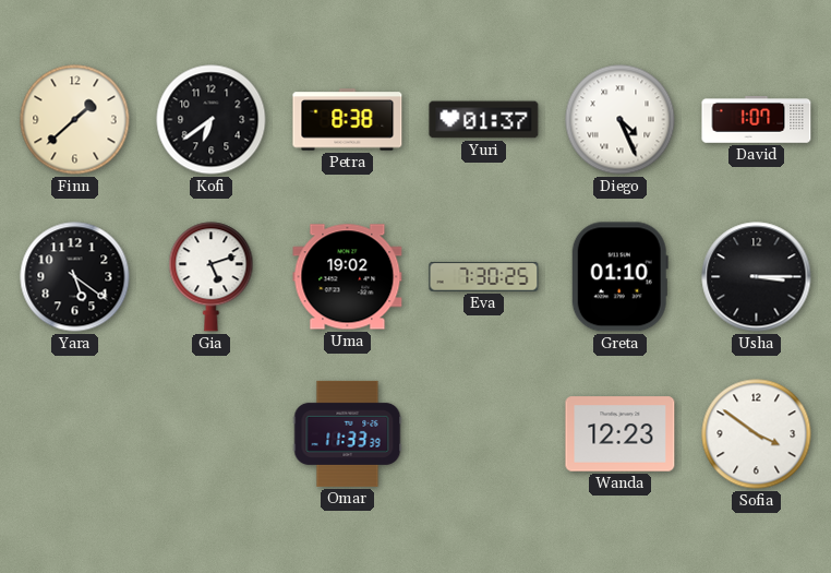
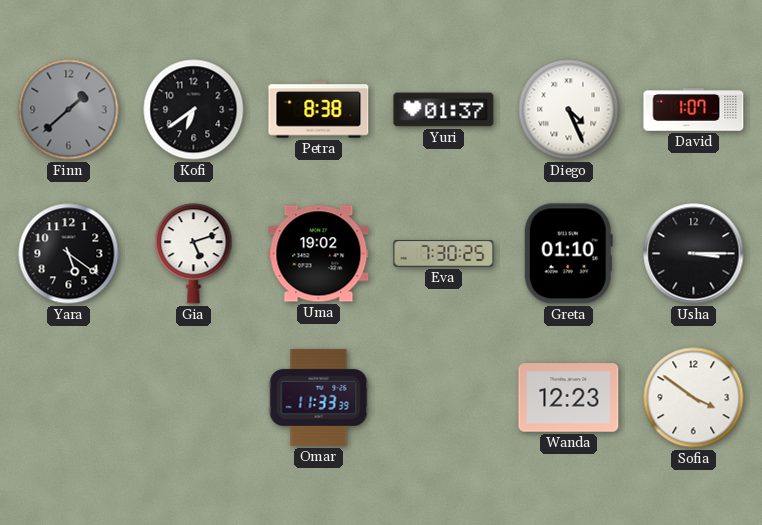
Finn dial: cream -> grey
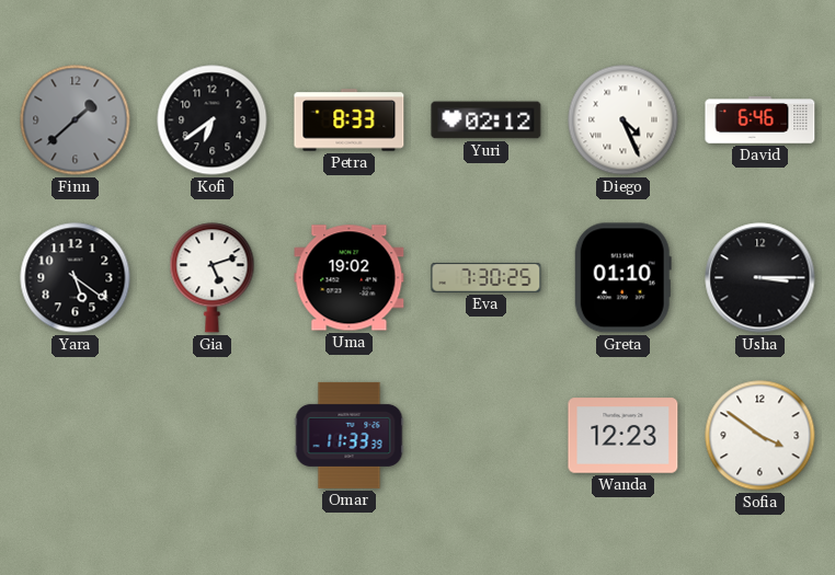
Petra: 8:38 -> 8:33
Yuri: 01:37 -> 02:12
David: 1:07 -> 6:46
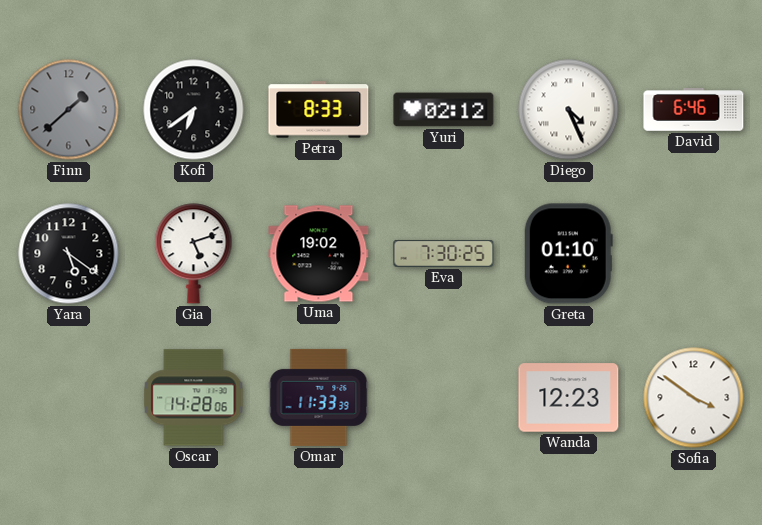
Usha: 3:15 -> none
Oscar: none -> 14:28
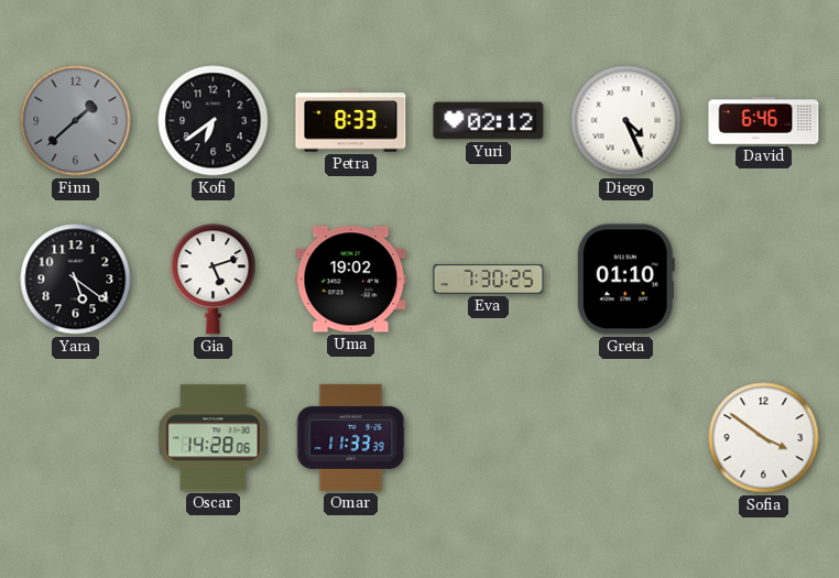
Wanda: 12:23 -> none
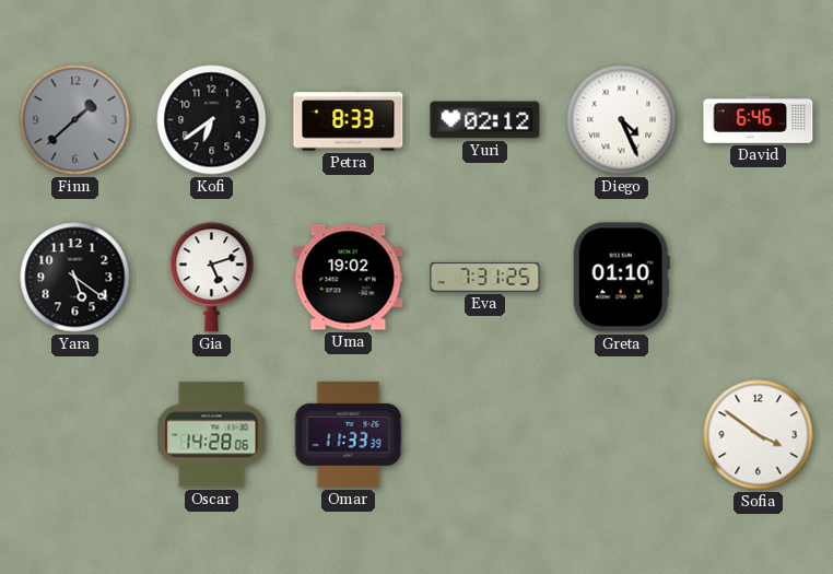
Eva: 7:30 -> 7:31
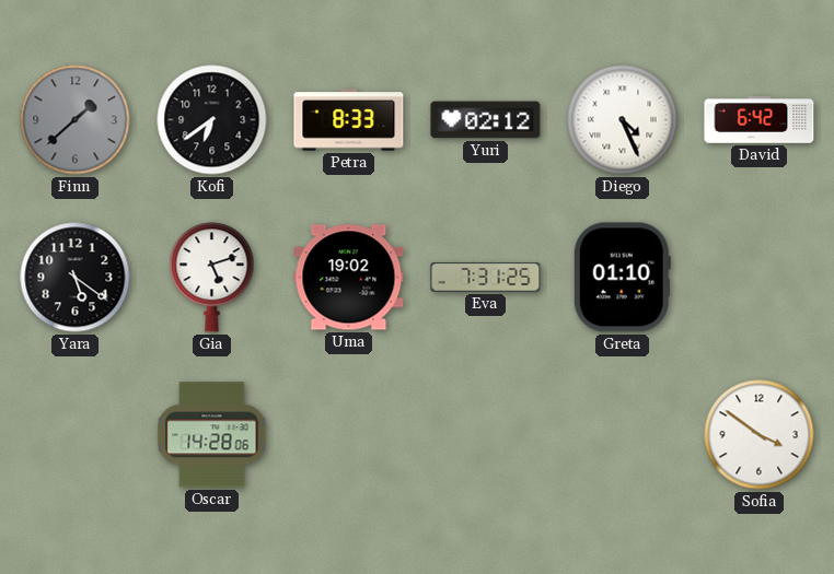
David: 6:46 -> 6:42
Omar: 11:33 -> none
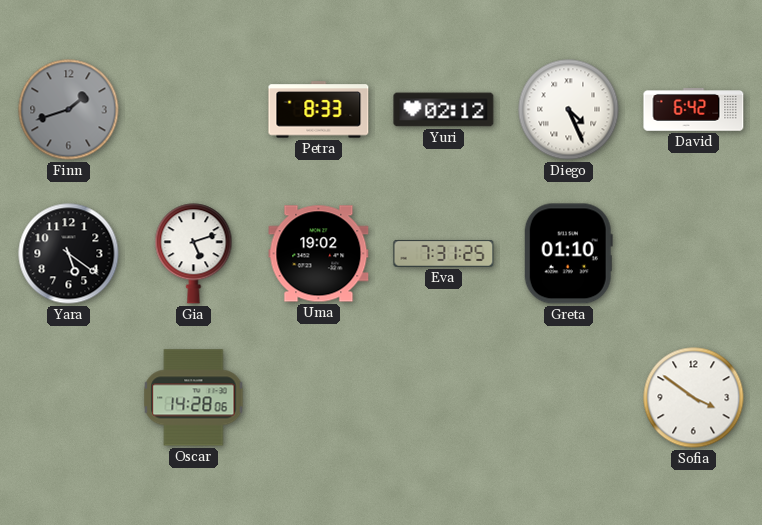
Finn: 1:38 -> 1:42
Kofi: 6:39 -> none
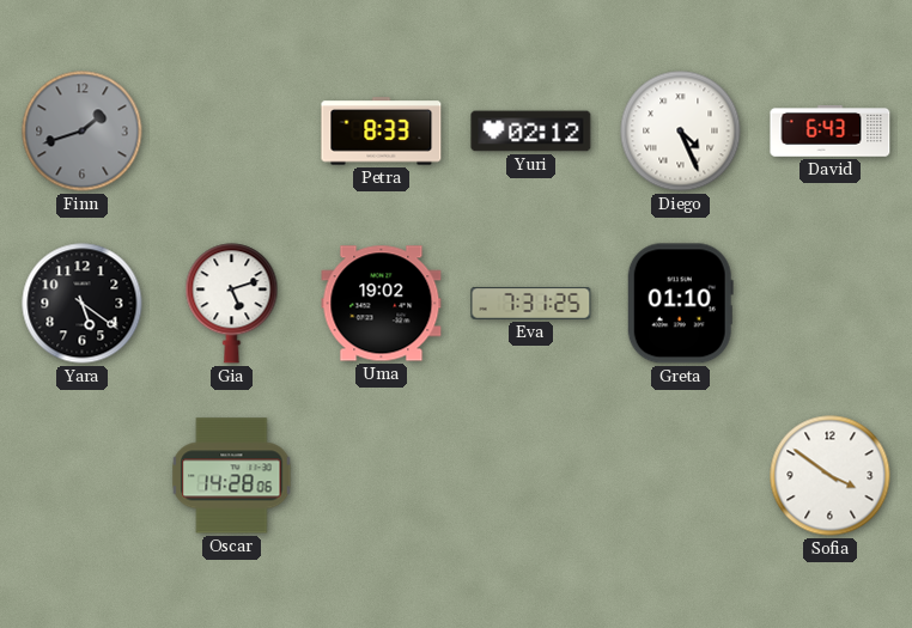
David: 6:42 -> 6:43
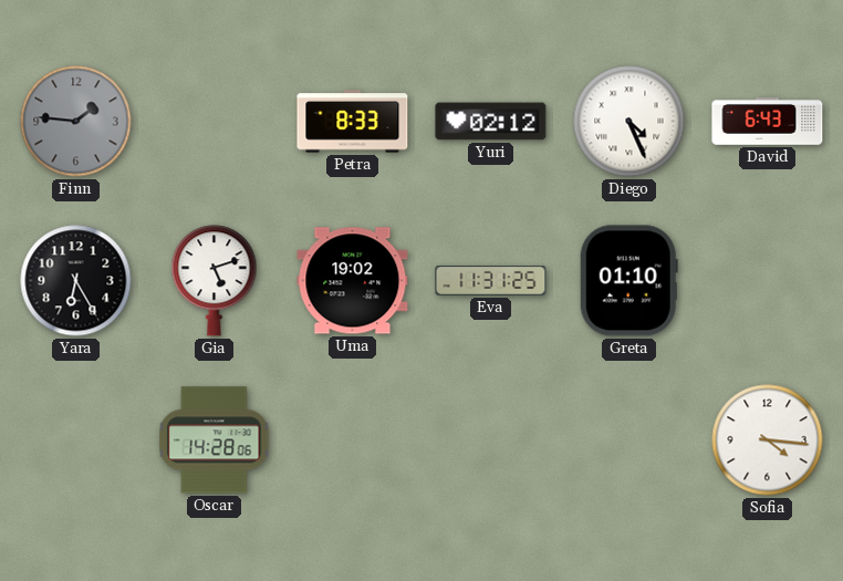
Finn: 1:42 -> 1:46
Yara: 5:21 -> 6:25
Eva: 7:31 -> 11:31
Sofia: 3:51 -> 4:16
